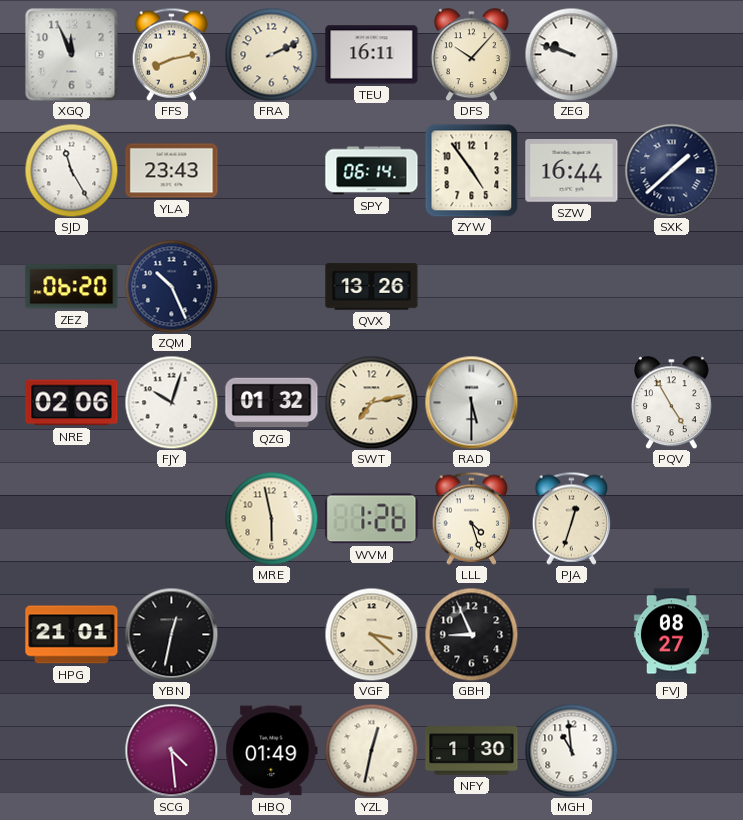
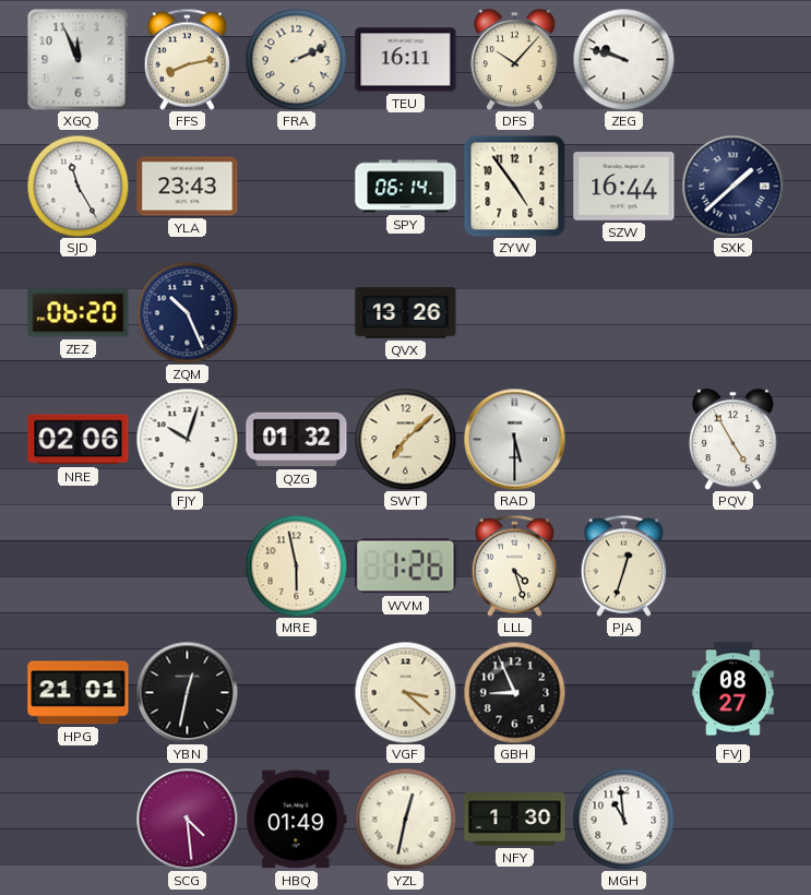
SWT: 7:13 -> 7:08
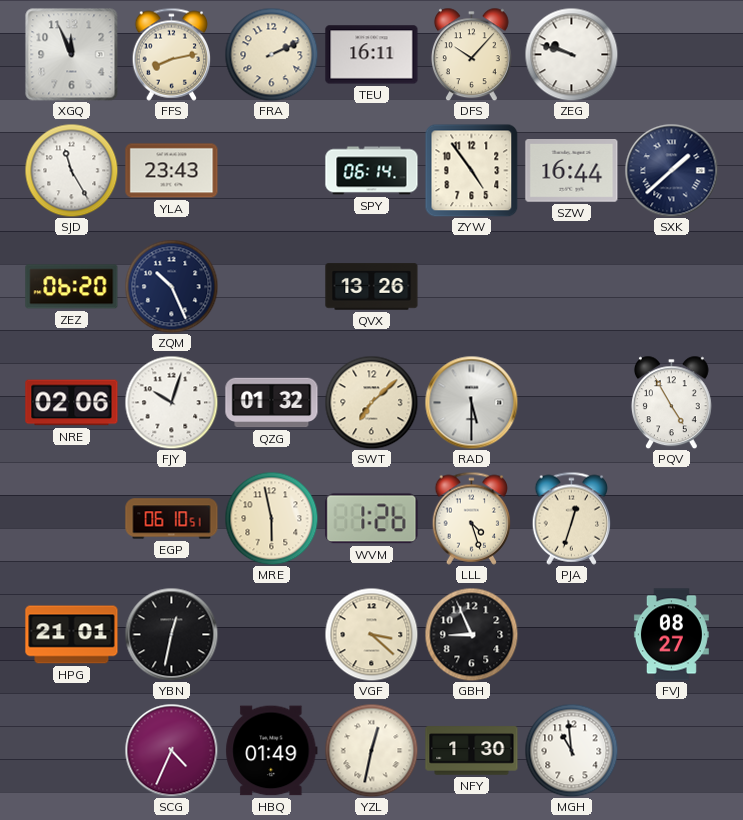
EGP: none -> 06:10
SCG: 4:29 -> 4:34
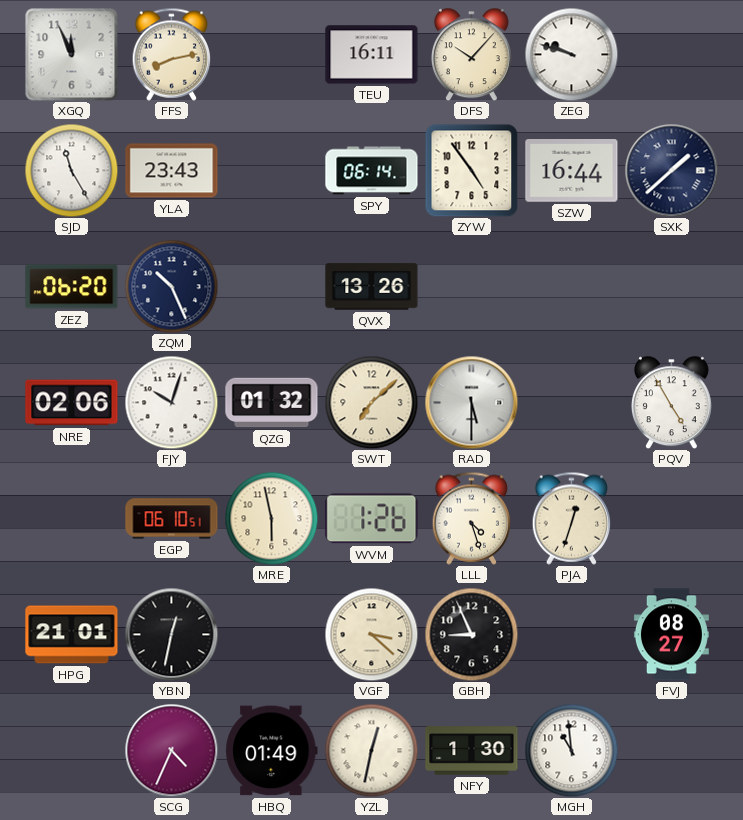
FRA: 2:11 -> none
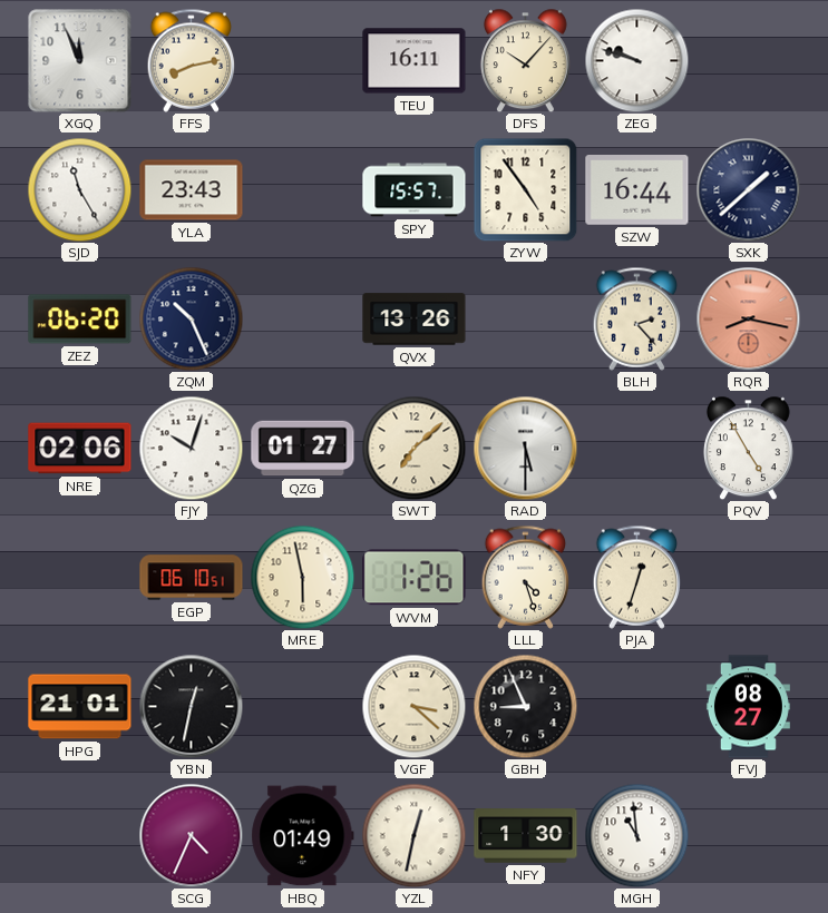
SPY: 06:14 -> 15:57
BLH: none -> 2:23
RQR: none -> 8:17
QZG: 01:32 -> 01:27
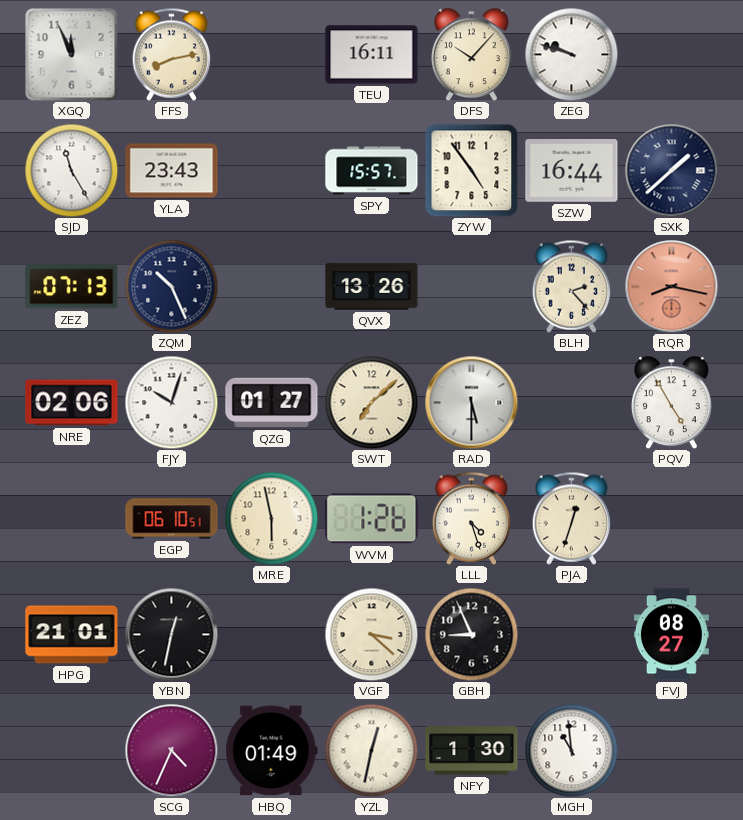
ZEZ: 06:20 -> 07:13
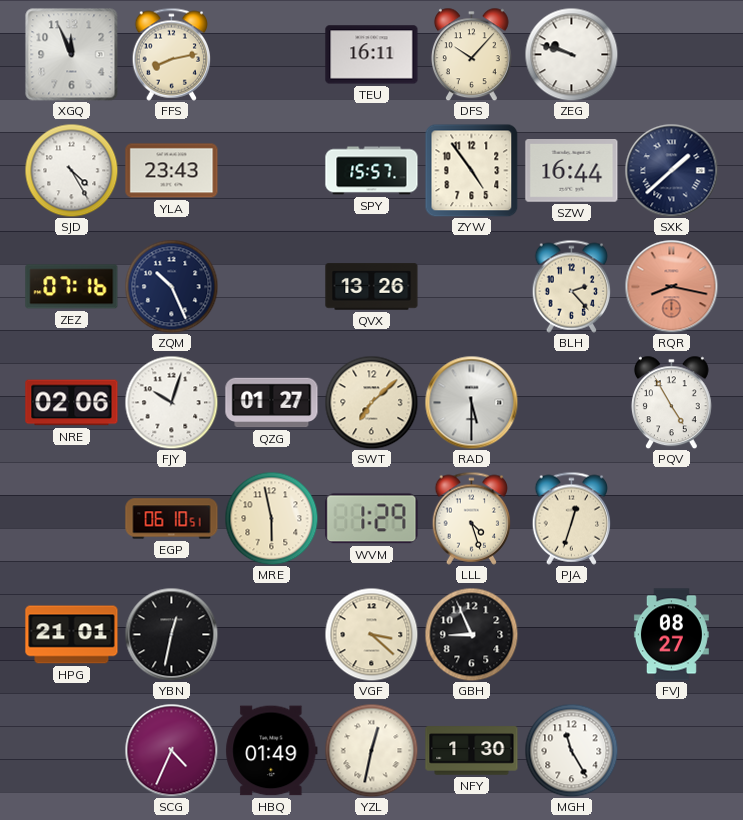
SJD: 11:25 -> 4:25
ZEZ: 07:13 -> 07:16
WVM: 1:26 -> 1:29
MGH: 10:59 -> 11:25
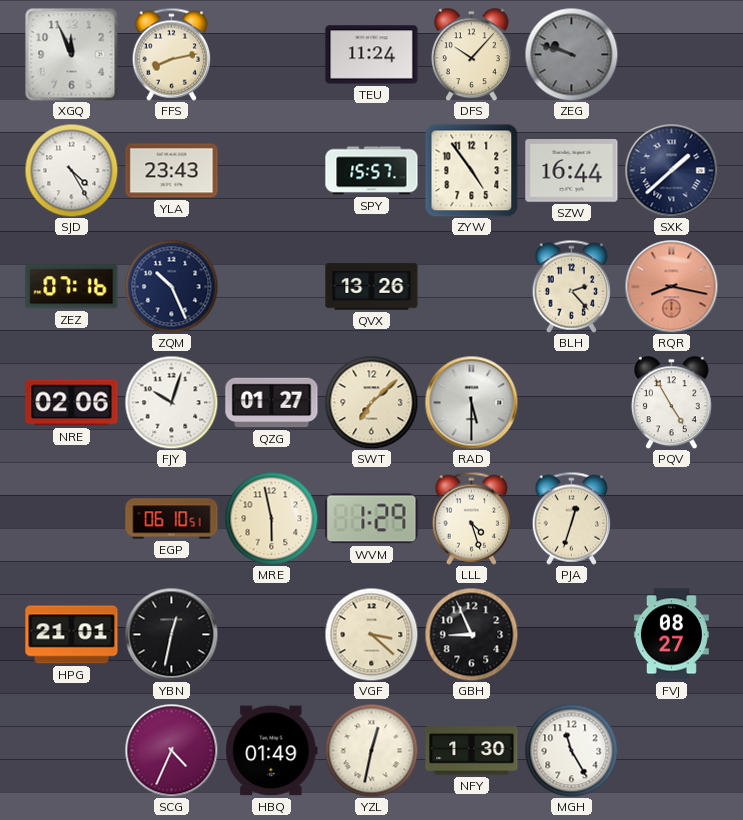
TEU: 16:11 -> 11:24
ZEG dial: white -> grey
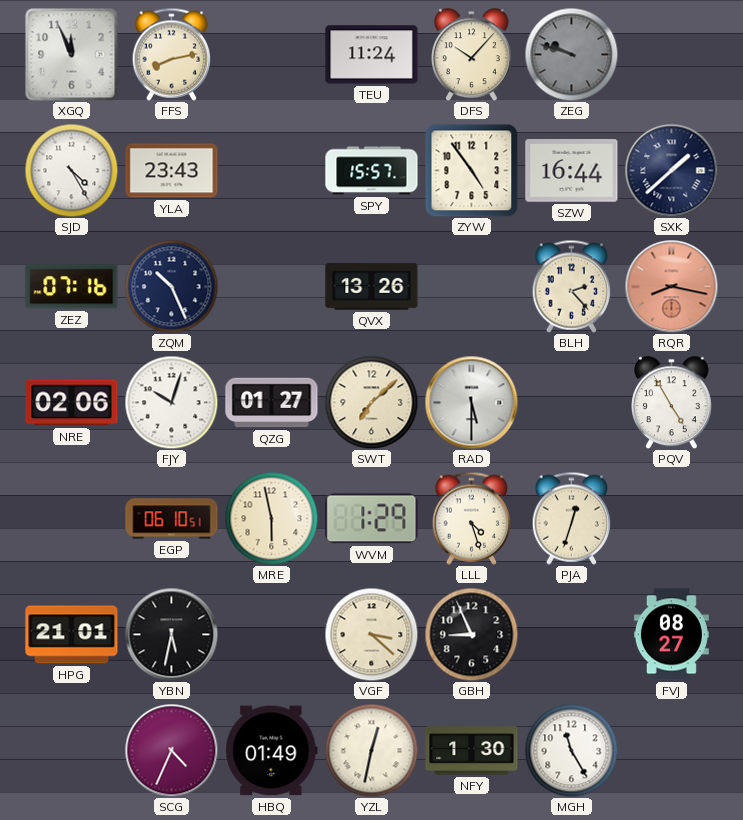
YBN: 12:32 -> 5:32
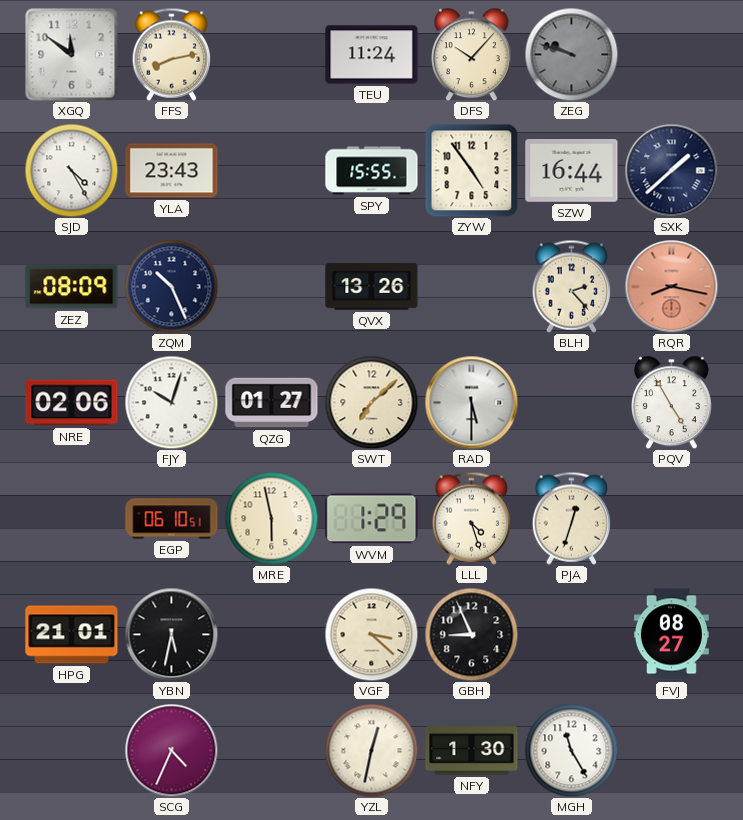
XGQ: 11:56 -> 11:51
SPY: 15:57 -> 15:55
ZEZ: 07:16 -> 08:09
HBQ: 01:49 -> none
